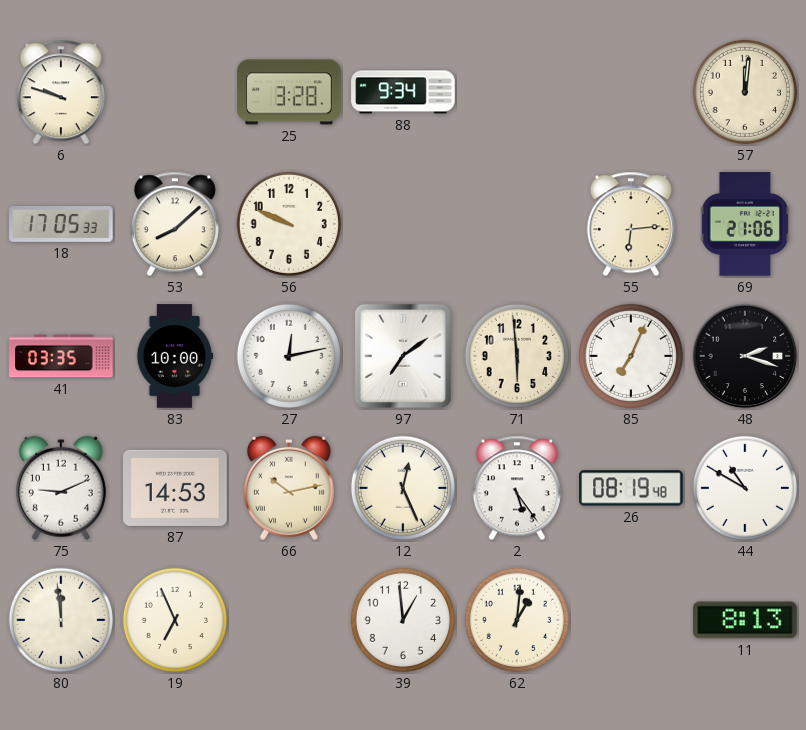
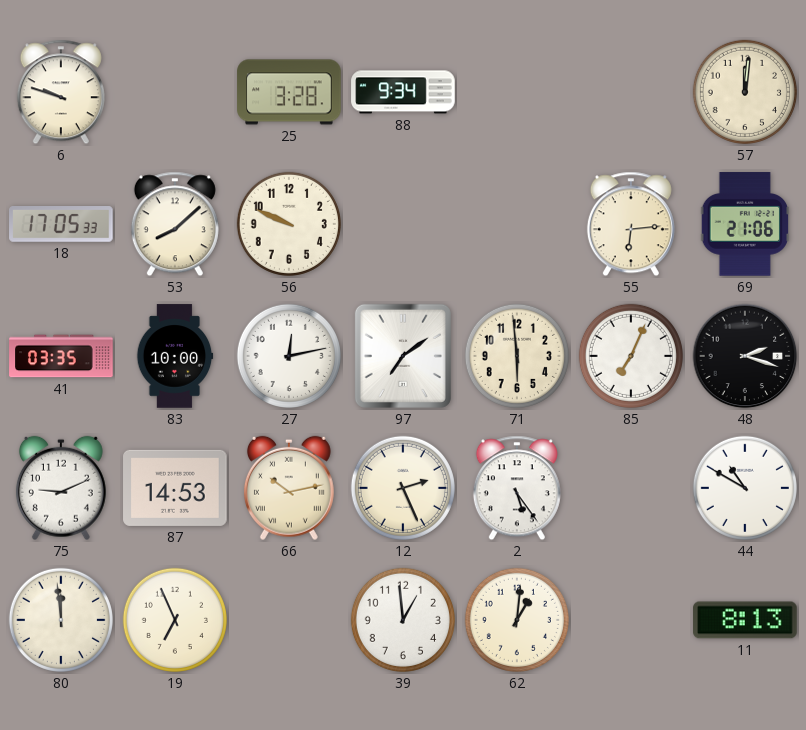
12: 12:26 -> 2:26
26: 08:19 -> none
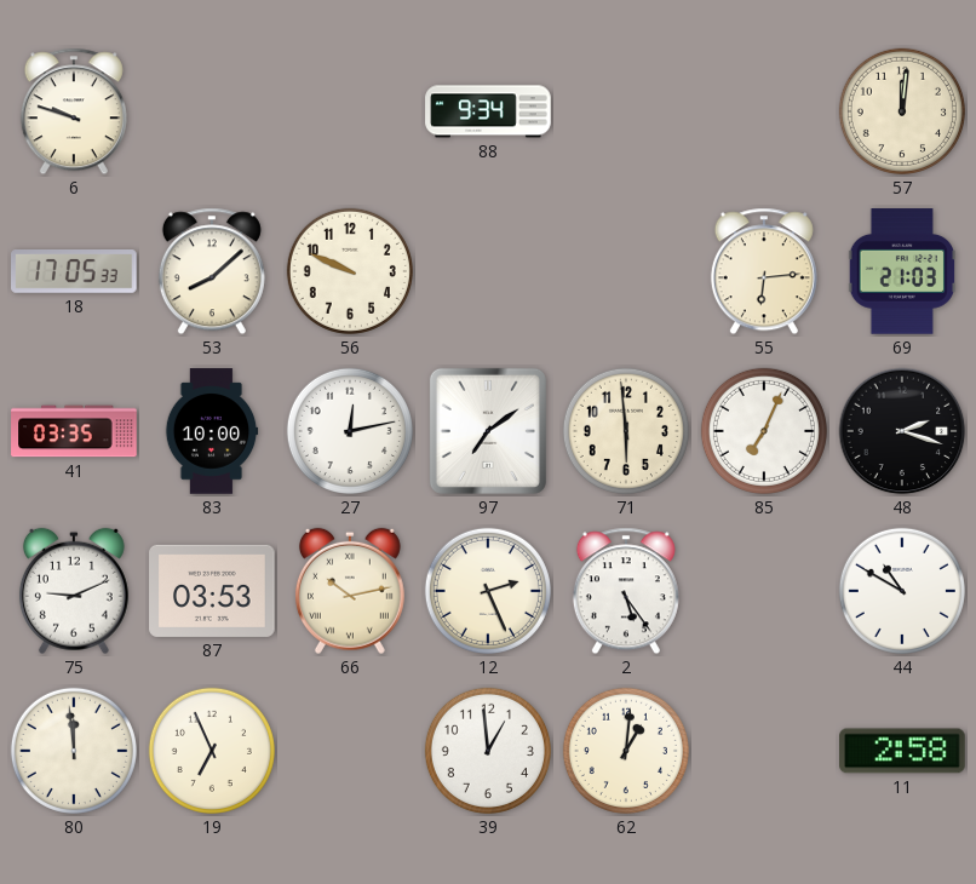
25: 3:28 -> none
69: 21:06 -> 21:03
87: 14:53 -> 03:53
11: 8:13 -> 2:58
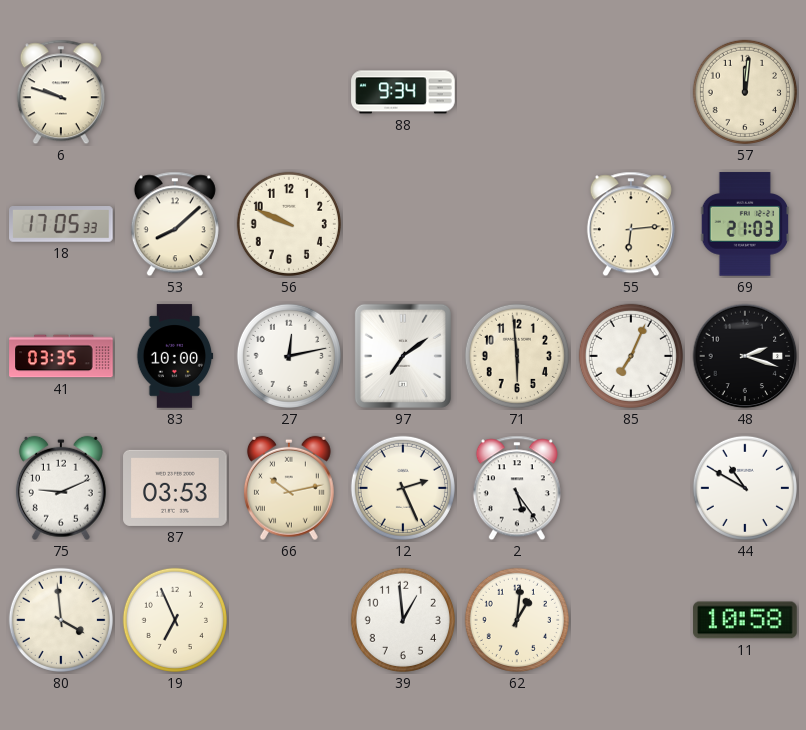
80: 11:59 -> 3:59
11: 2:58 -> 10:58
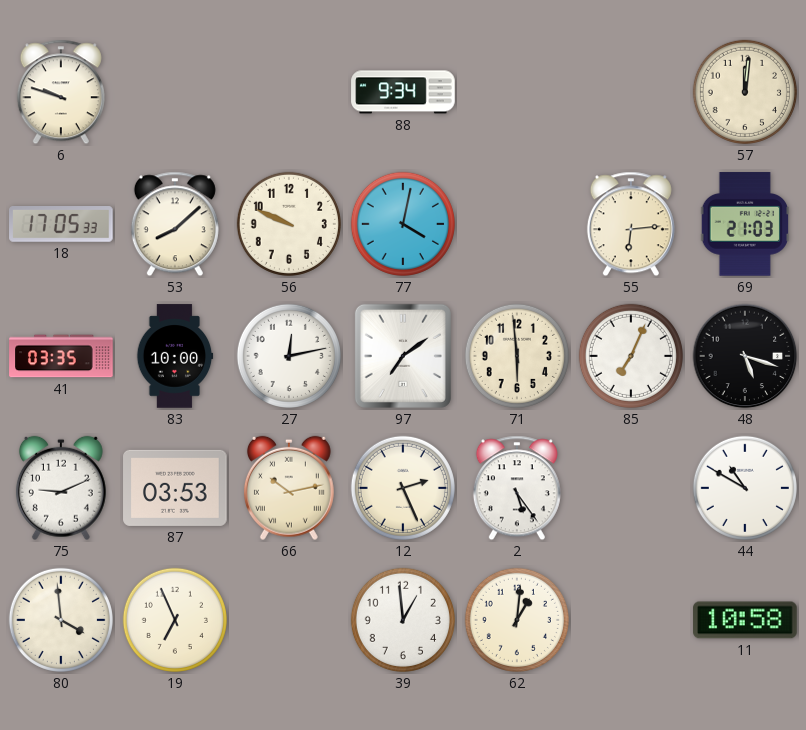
77: none -> 4:02
48: 2:18 -> 5:18
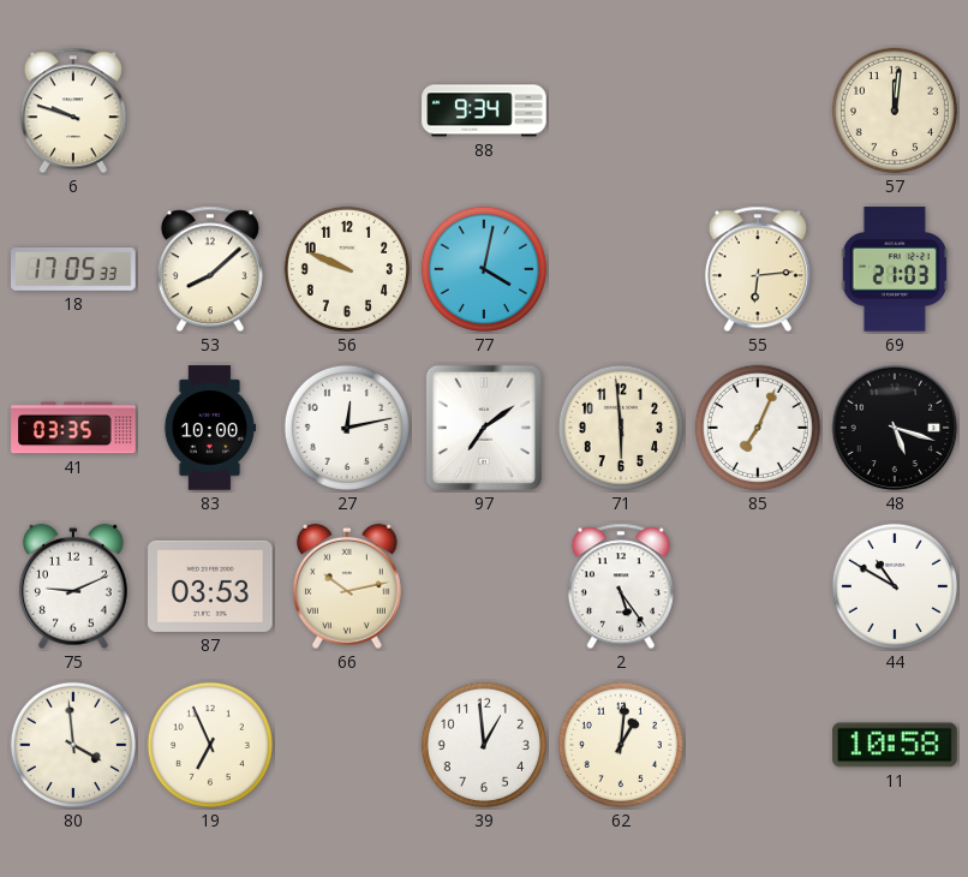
12: 2:26 -> none
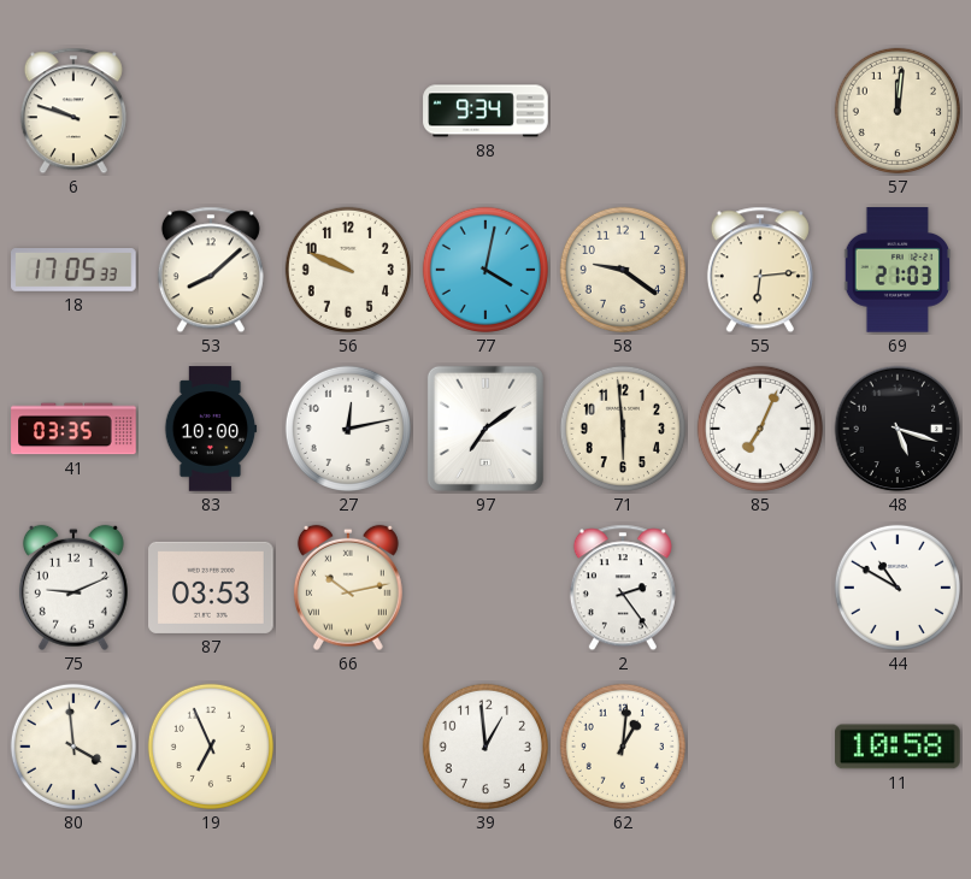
58: none -> 9:21
2: 5:24 -> 2:24
